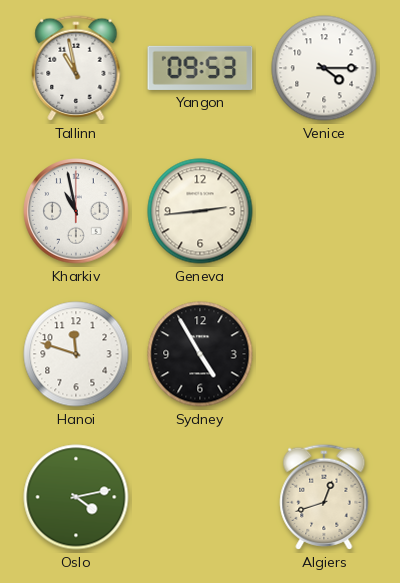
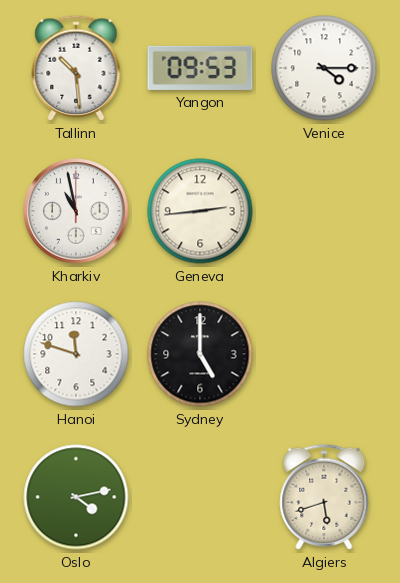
Tallinn: 10:58 -> 10:29
Sydney: 4:55 -> 5:00
Algiers: 12:42 -> 5:42
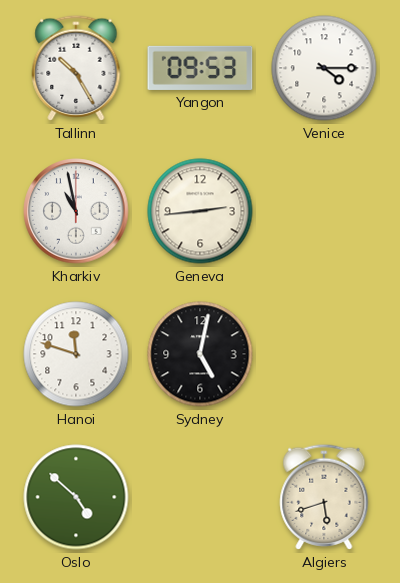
Tallinn: 10:29 -> 10:25
Sydney: 5:00 -> 5:02
Oslo: 4:13 -> 4:52
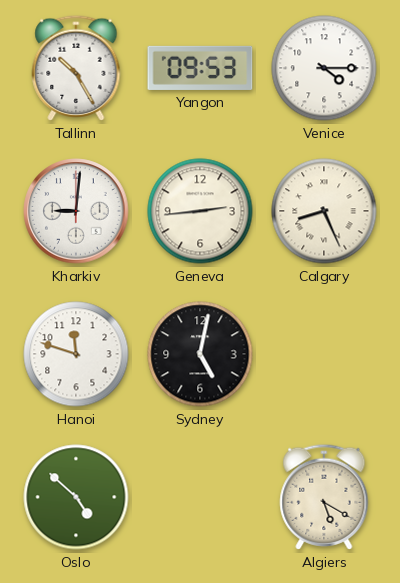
Kharkiv: 10:58 -> 9:01
Calgary: none -> 8:26
Algiers: 5:42 -> 5:20
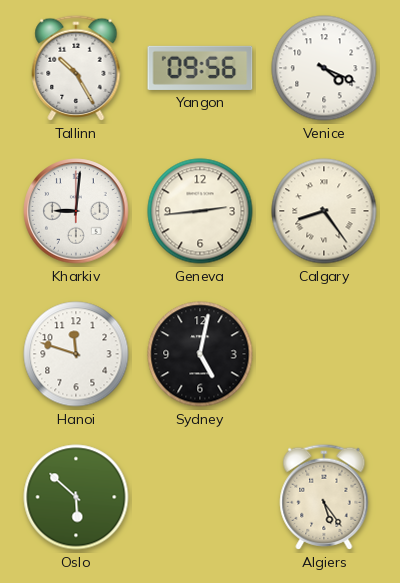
Yangon: 09:53 -> 09:56
Venice: 4:15 -> 4:19
Calgary: 8:26 -> 8:24
Oslo: 4:52 -> 5:52
Algiers: 5:20 -> 5:24
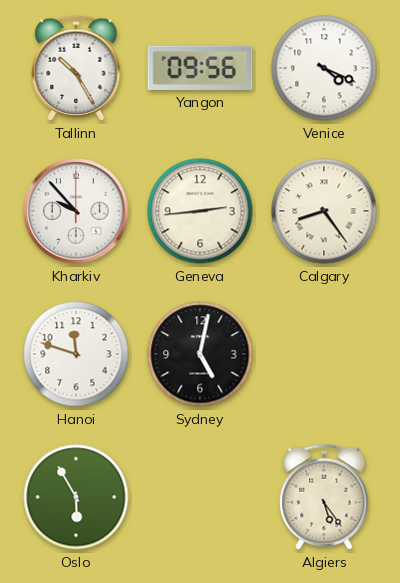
Kharkiv: 9:01 -> 9:53
Oslo: 5:52 -> 5:55
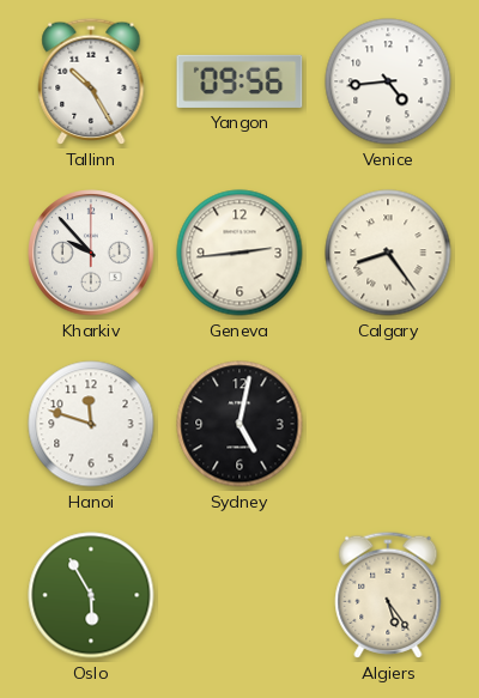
Venice: 4:19 -> 4:44
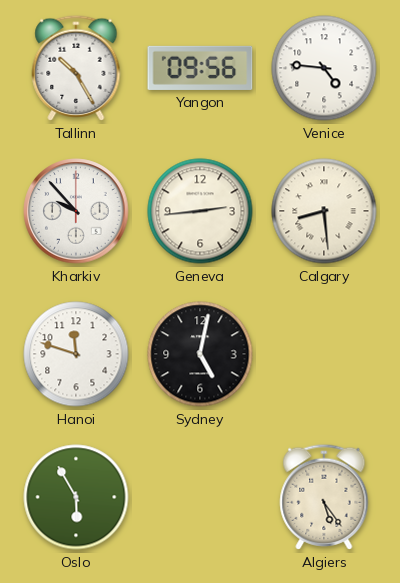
Venice: 4:44 -> 4:46
Calgary: 8:24 -> 8:29
